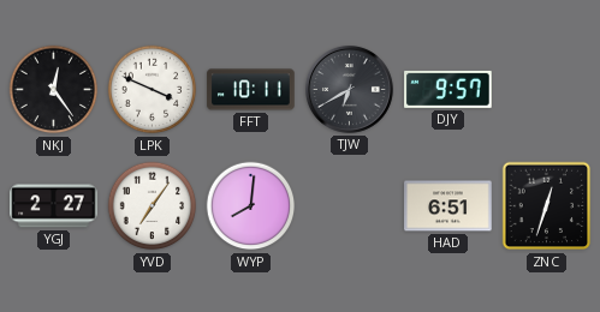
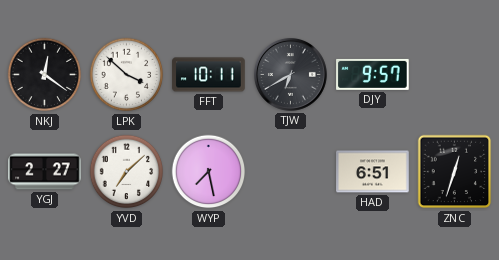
NKJ: 12:24 -> 12:21
LPK: 3:49 -> 3:52
YVD: 7:06 -> 7:08
WYP: 8:01 -> 7:28
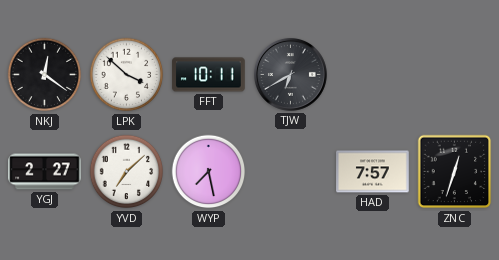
DJY: 9:57 -> none
HAD: 6:51 -> 7:57
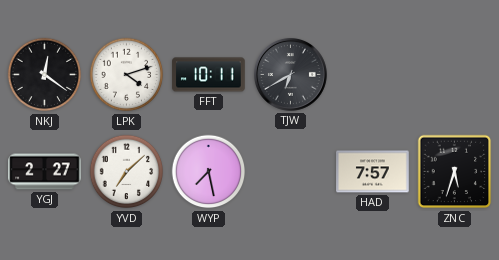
LPK: 3:52 -> 4:12
ZNC: 12:33 -> 5:33
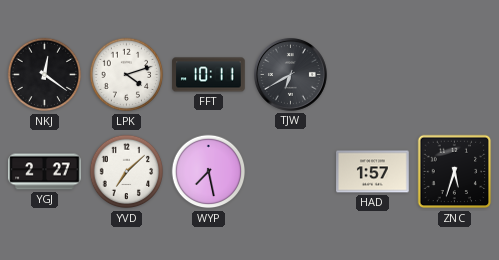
HAD: 7:57 -> 1:57
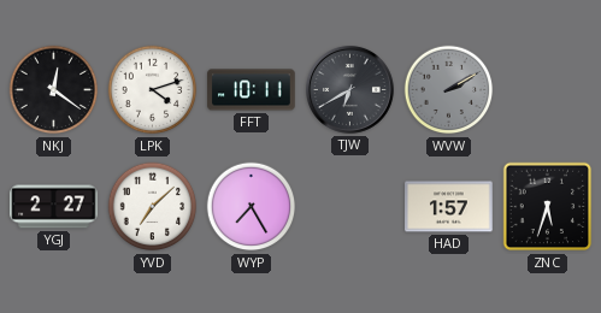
WVW: none -> 2:10
WYP: 7:28 -> 7:25
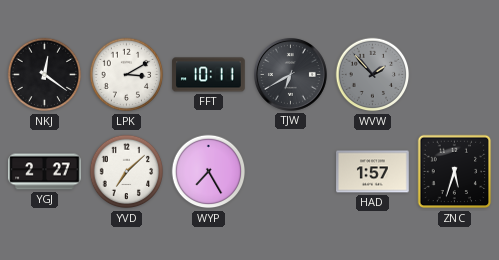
LPK: 4:12 -> 3:10
WVW: 2:10 -> 1:53
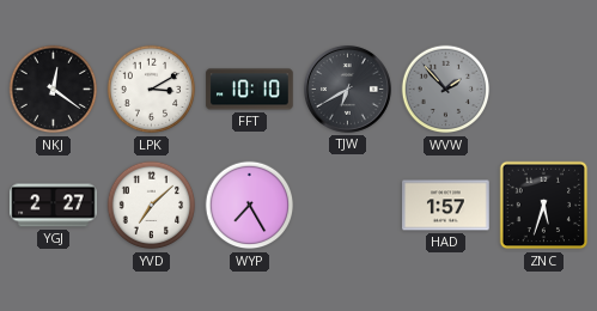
FFT: 10:11 -> 10:10
